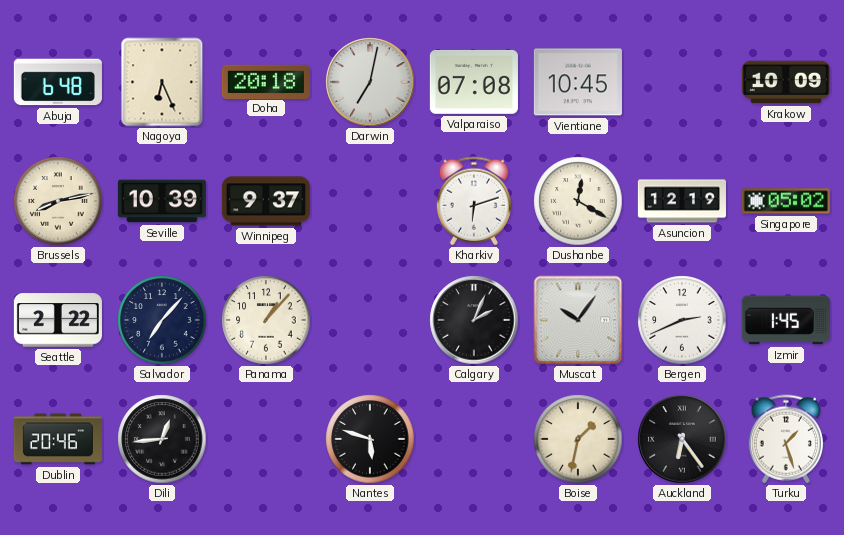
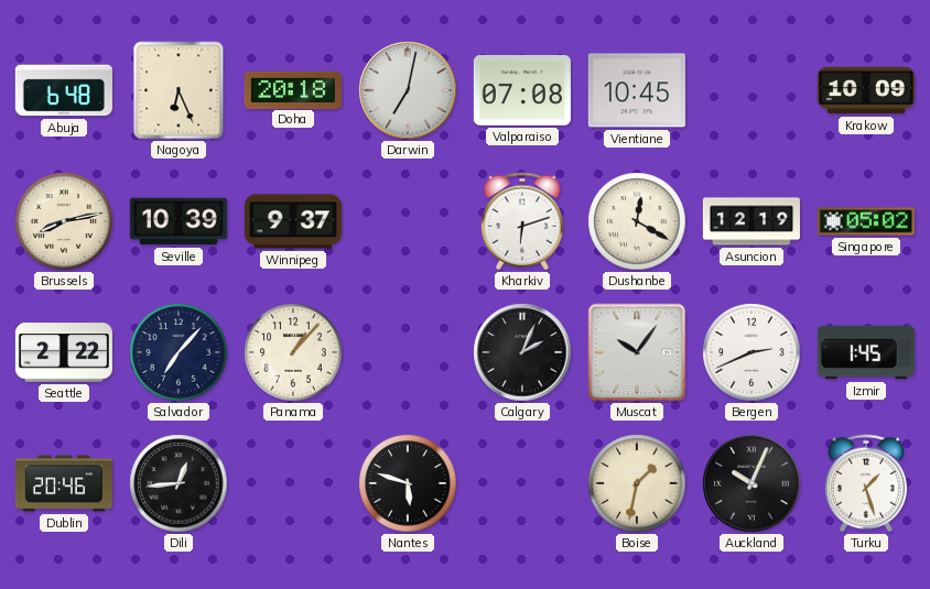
Auckland: 6:24 -> 10:04
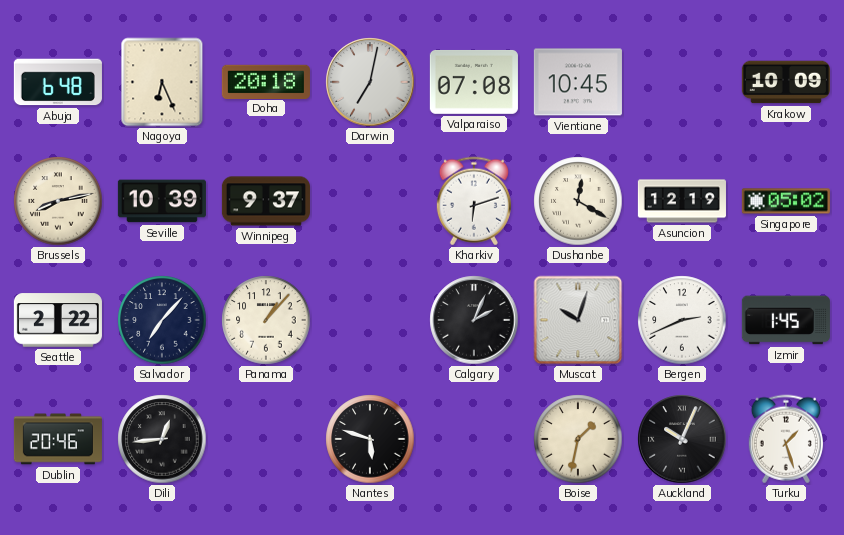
Muscat: 10:06 -> 10:03
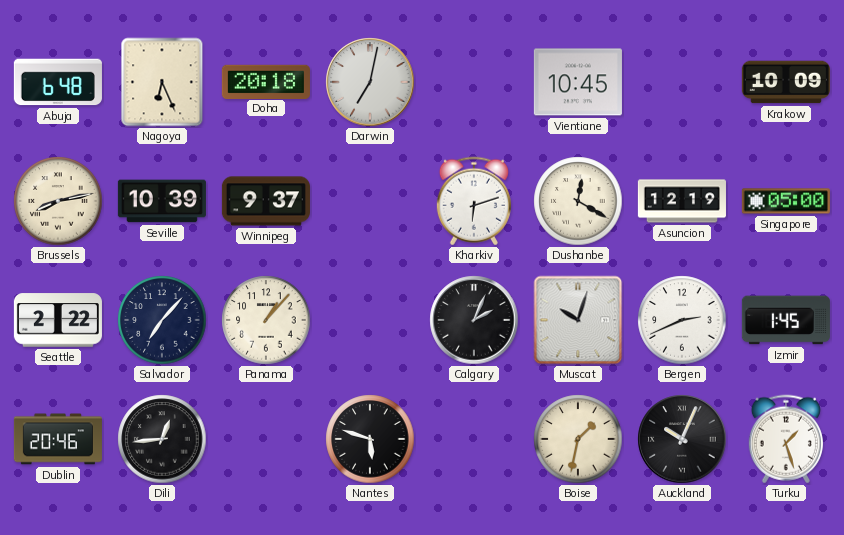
Valparaiso: 07:08 -> none
Singapore: 05:02 -> 05:00
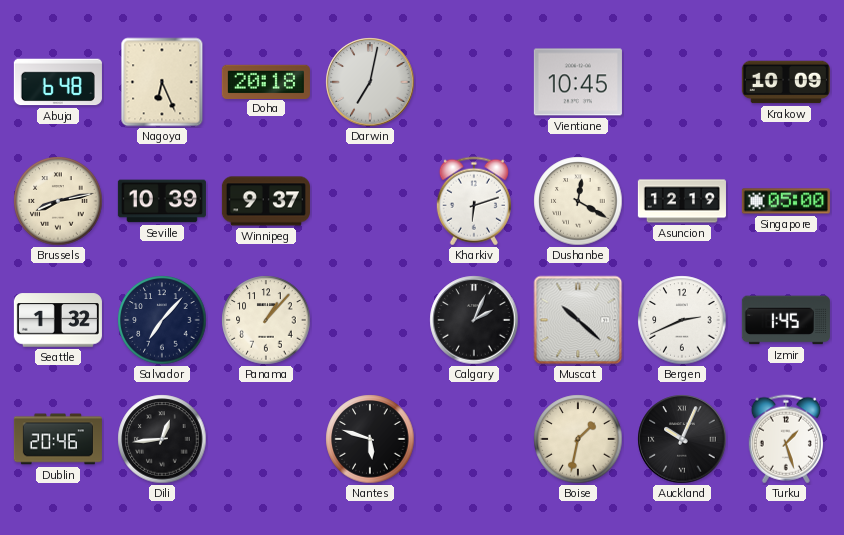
Seattle: 2:22 -> 1:32
Muscat: 10:03 -> 10:22
